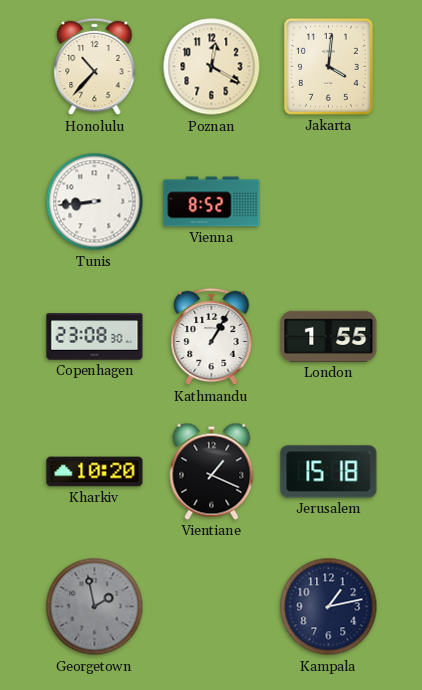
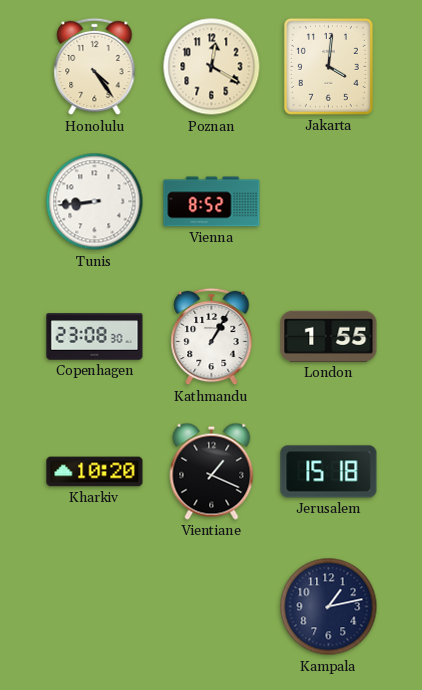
Honolulu: 10:37 -> 4:24
Georgetown: 1:58 -> none
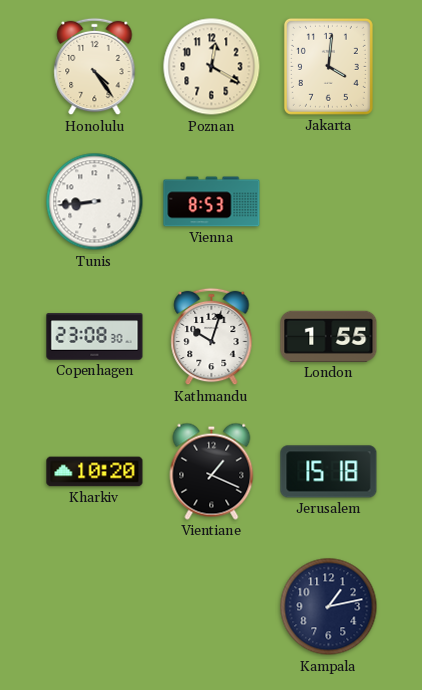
Vienna: 8:52 -> 8:53
Kathmandu: 1:05 -> 10:03
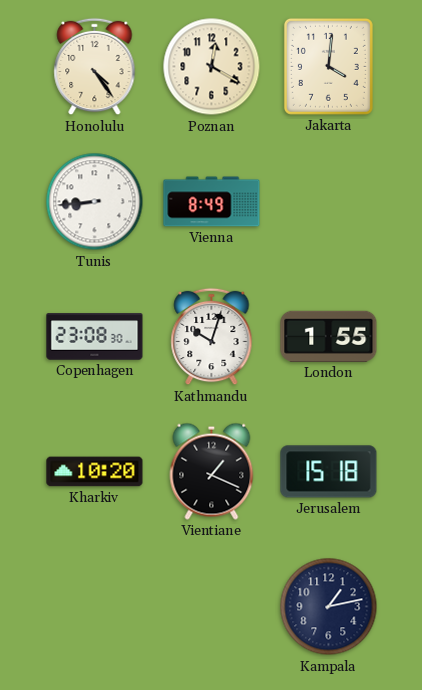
Vienna: 8:53 -> 8:49
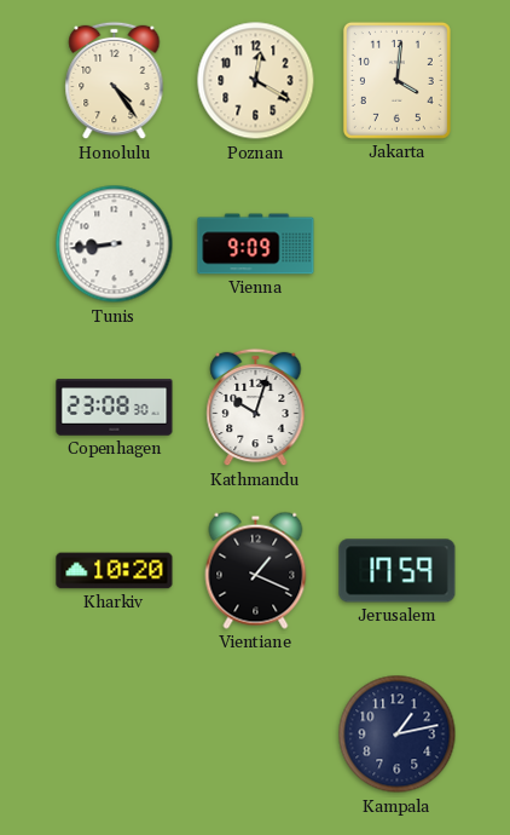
Vienna: 8:49 -> 9:09
London: 1:55 -> none
Jerusalem: 15:18 -> 17:59
